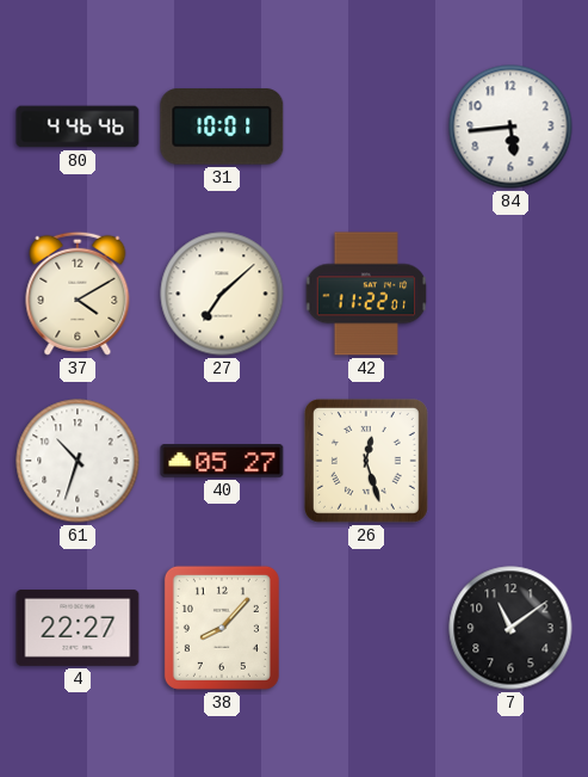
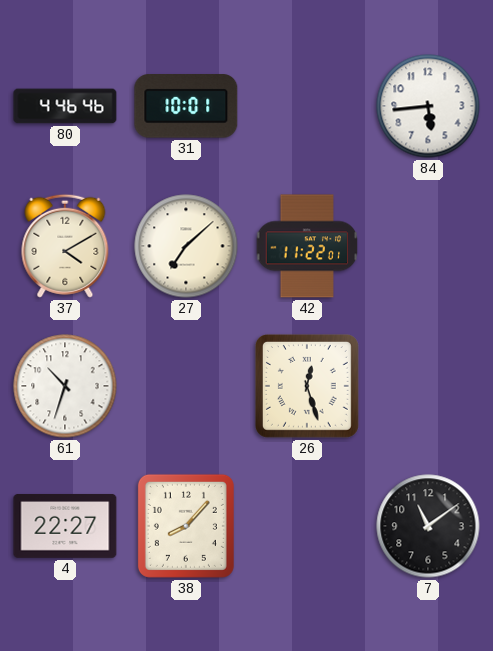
40: 05:27 -> none
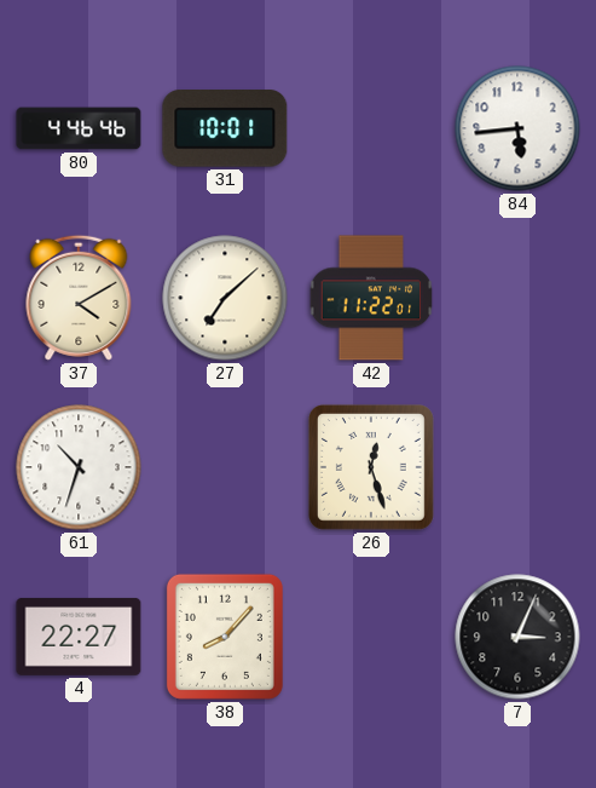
7: 11:09 -> 3:04
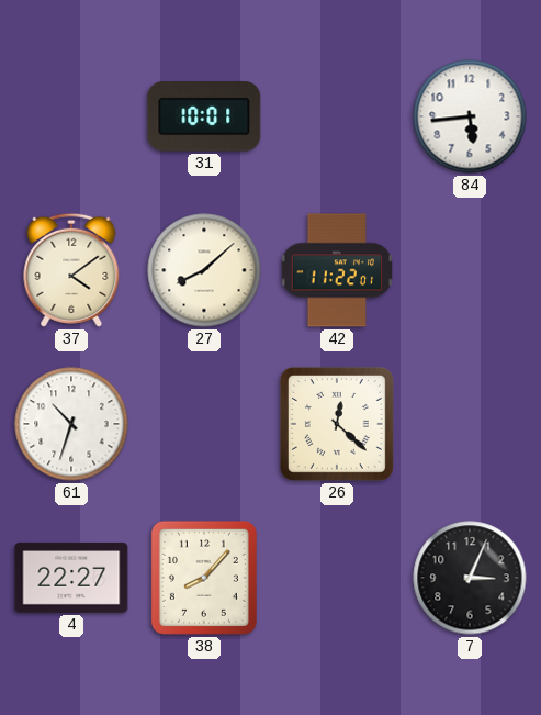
80: 4:46 -> none
37: 4:10 -> 4:09
27: 7:08 -> 8:08
26: 12:27 -> 12:22
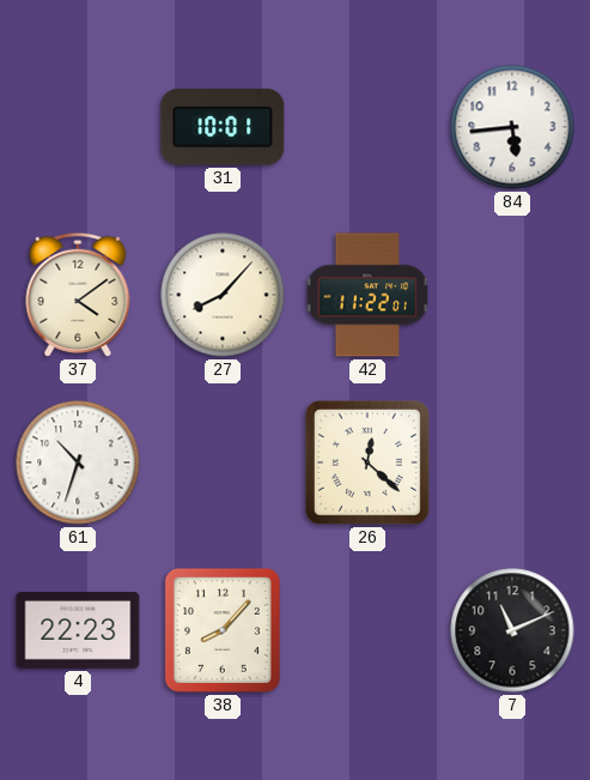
27: 8:08 -> 8:07
4: 22:27 -> 22:23
7: 3:04 -> 11:11
